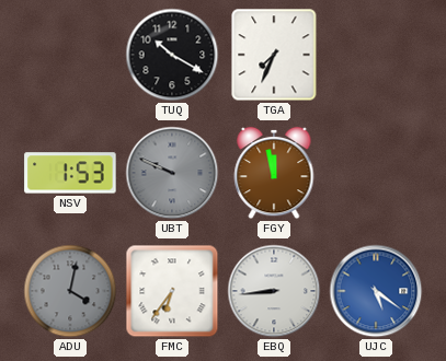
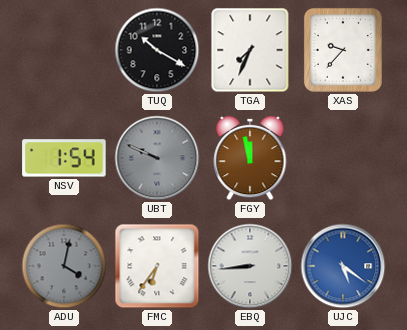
XAS: none -> 9:37
NSV: 1:53 -> 1:54
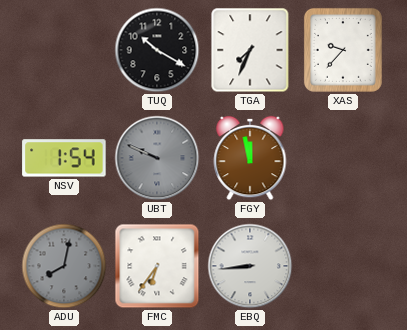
ADU: 4:02 -> 8:02
UJC: 5:21 -> none
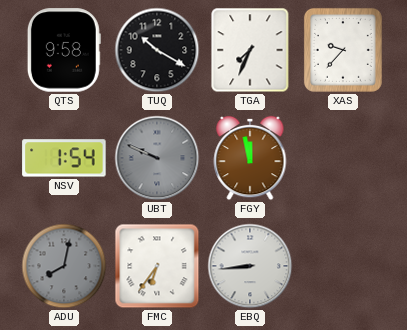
QTS: none -> 9:58
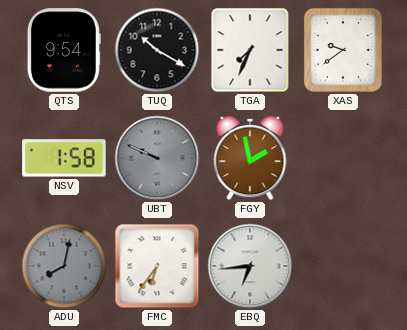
QTS: 9:58 -> 9:54
XAS: 9:37 -> 9:39
NSV: 1:54 -> 1:58
FGY: 11:58 -> 1:58
EBQ: 8:44 -> 6:44
